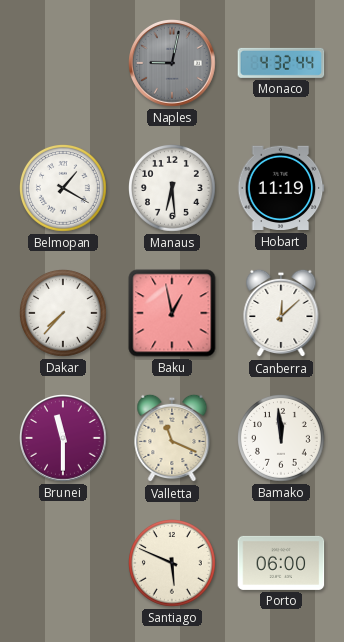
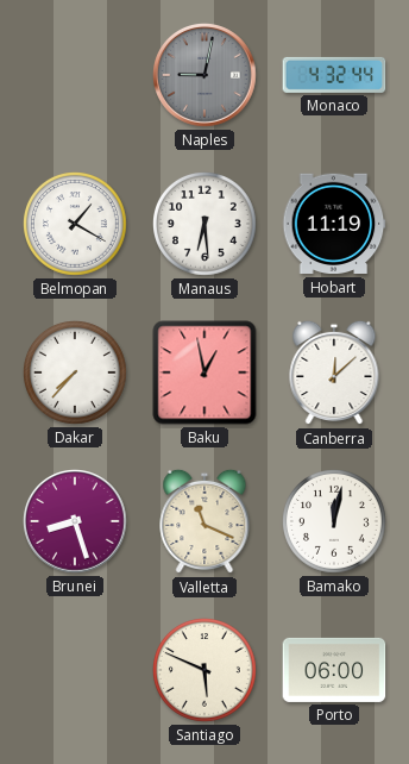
Brunei: 11:30 -> 8:27
Bamako: 11:59 -> 12:02
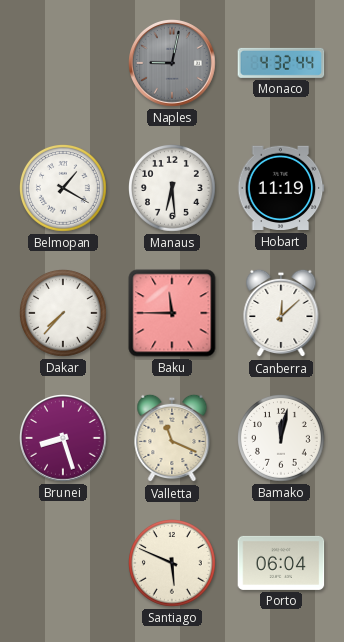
Baku: 12:58 -> 11:45
Porto: 06:00 -> 06:04
